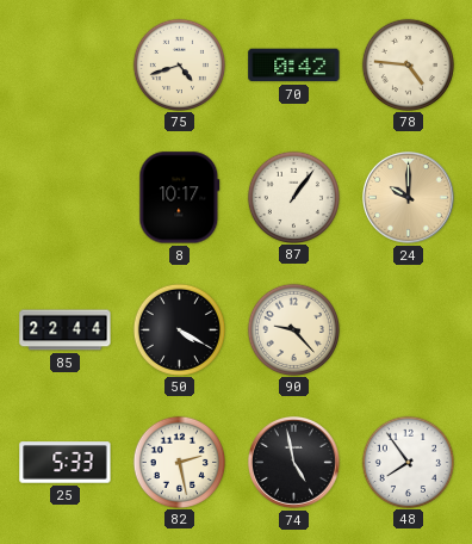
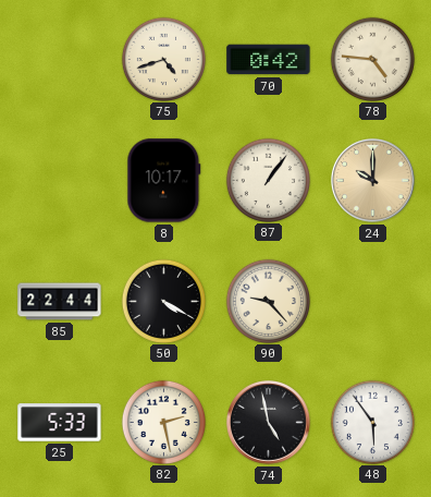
48: 7:54 -> 5:54
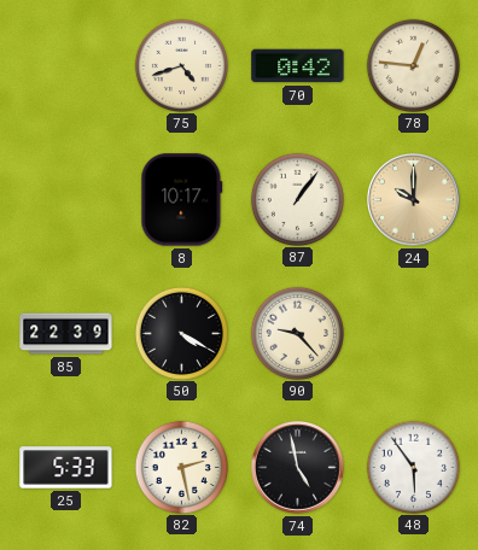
78: 4:46 -> 12:46
85: 22:44 -> 22:39
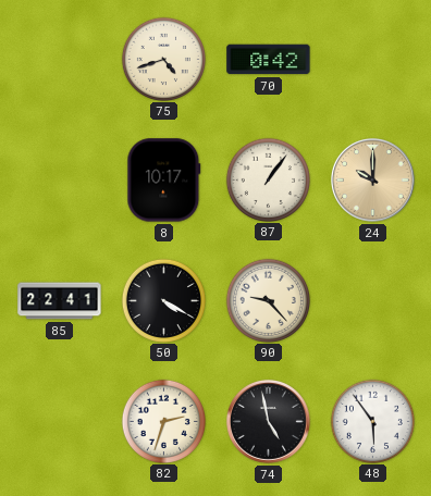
78: 12:46 -> none
85: 22:39 -> 22:41
25: 5:33 -> none
82: 2:28 -> 2:33
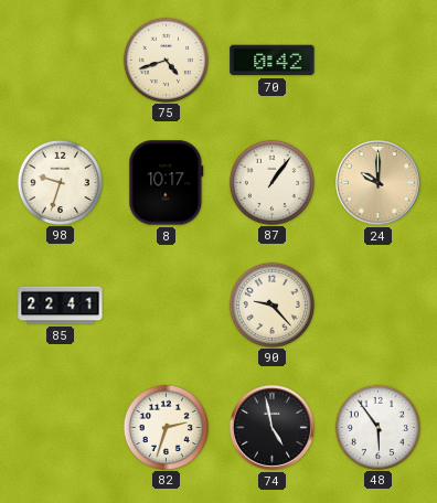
98: none -> 9:33
50: 4:20 -> none
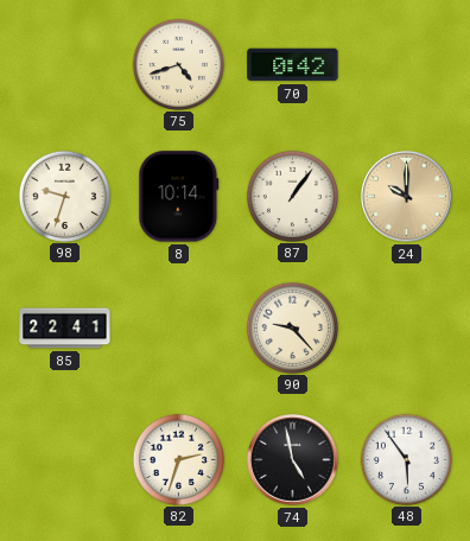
8: 10:17 -> 10:14
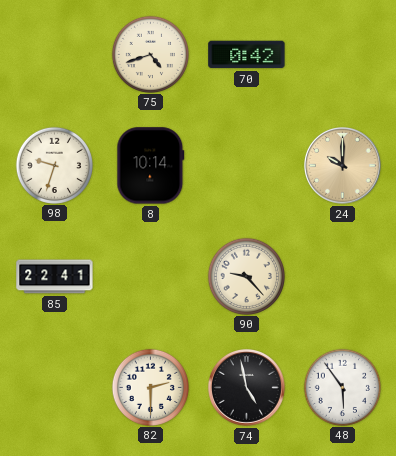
87: 1:06 -> none
82: 2:33 -> 2:30
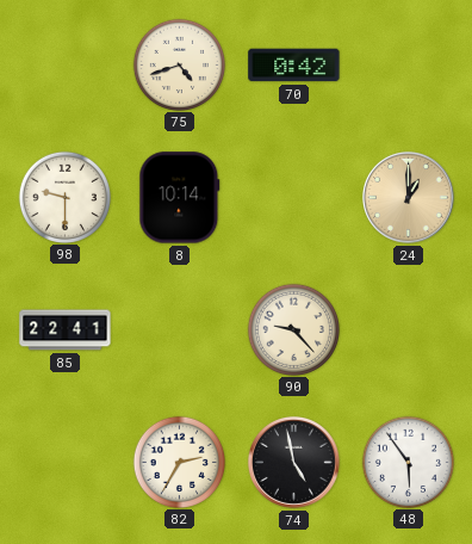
98: 9:33 -> 9:30
24: 10:00 -> 1:00
82: 2:30 -> 2:35
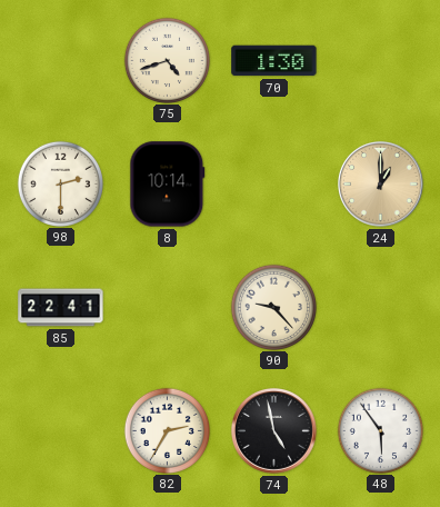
70: 0:42 -> 1:30
98: 9:30 -> 2:30
